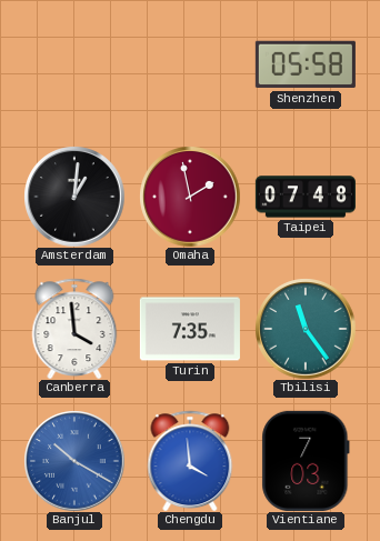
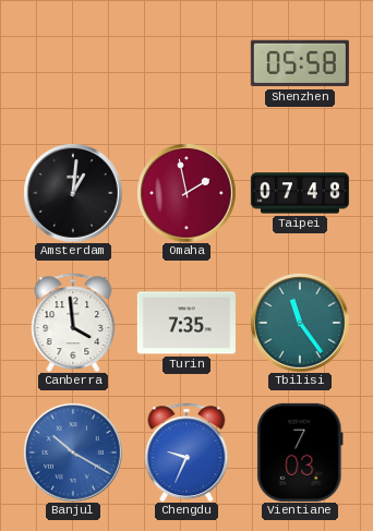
Chengdu: 3:59 -> 9:34
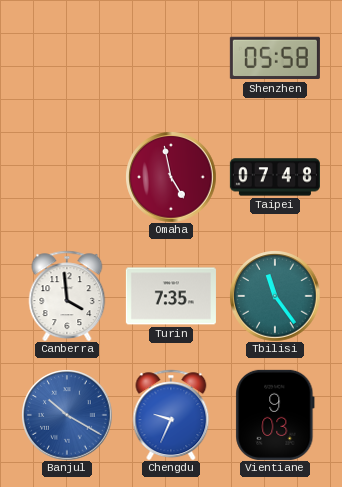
Amsterdam: 1:01 -> none
Omaha: 1:58 -> 4:58
Vientiane: 7:03 -> 9:03
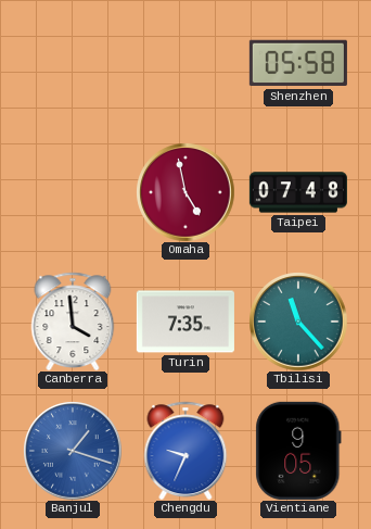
Tbilisi: 11:24 -> 11:23
Banjul: 10:20 -> 1:18
Vientiane: 9:03 -> 9:05
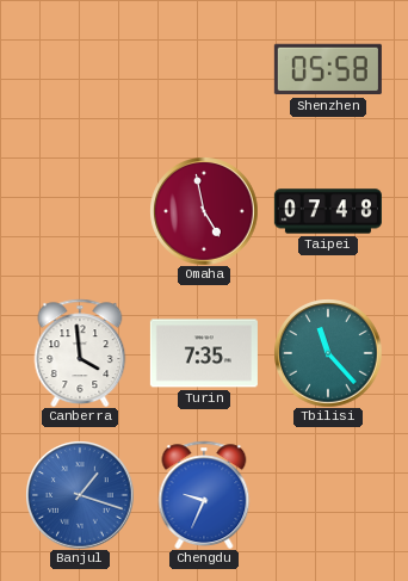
Vientiane: 9:05 -> none
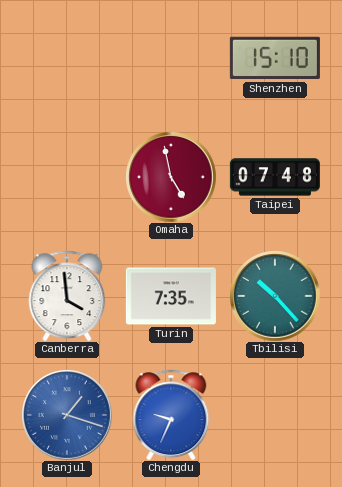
Shenzhen: 05:58 -> 15:10
Tbilisi: 11:23 -> 10:23
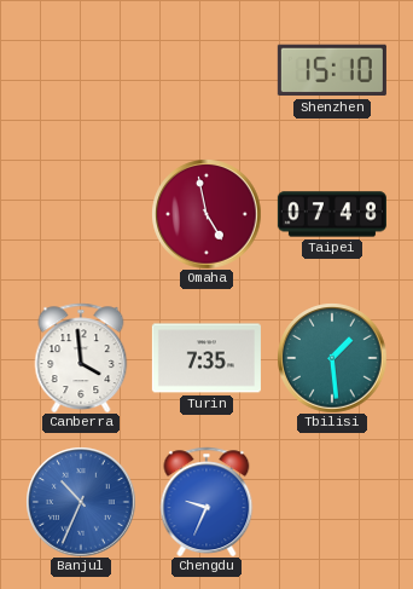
Tbilisi: 10:23 -> 1:29
Banjul: 1:18 -> 10:34
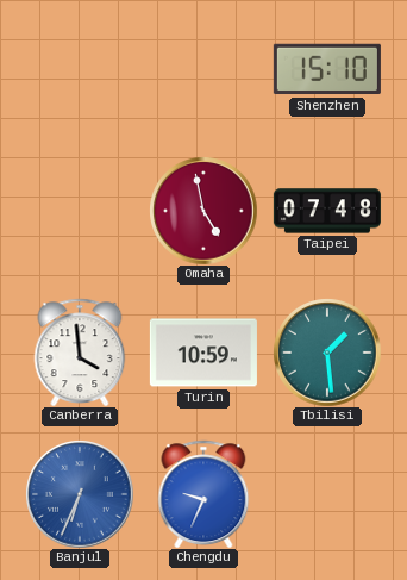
Turin: 7:35 -> 10:59
Banjul: 10:34 -> 6:34
